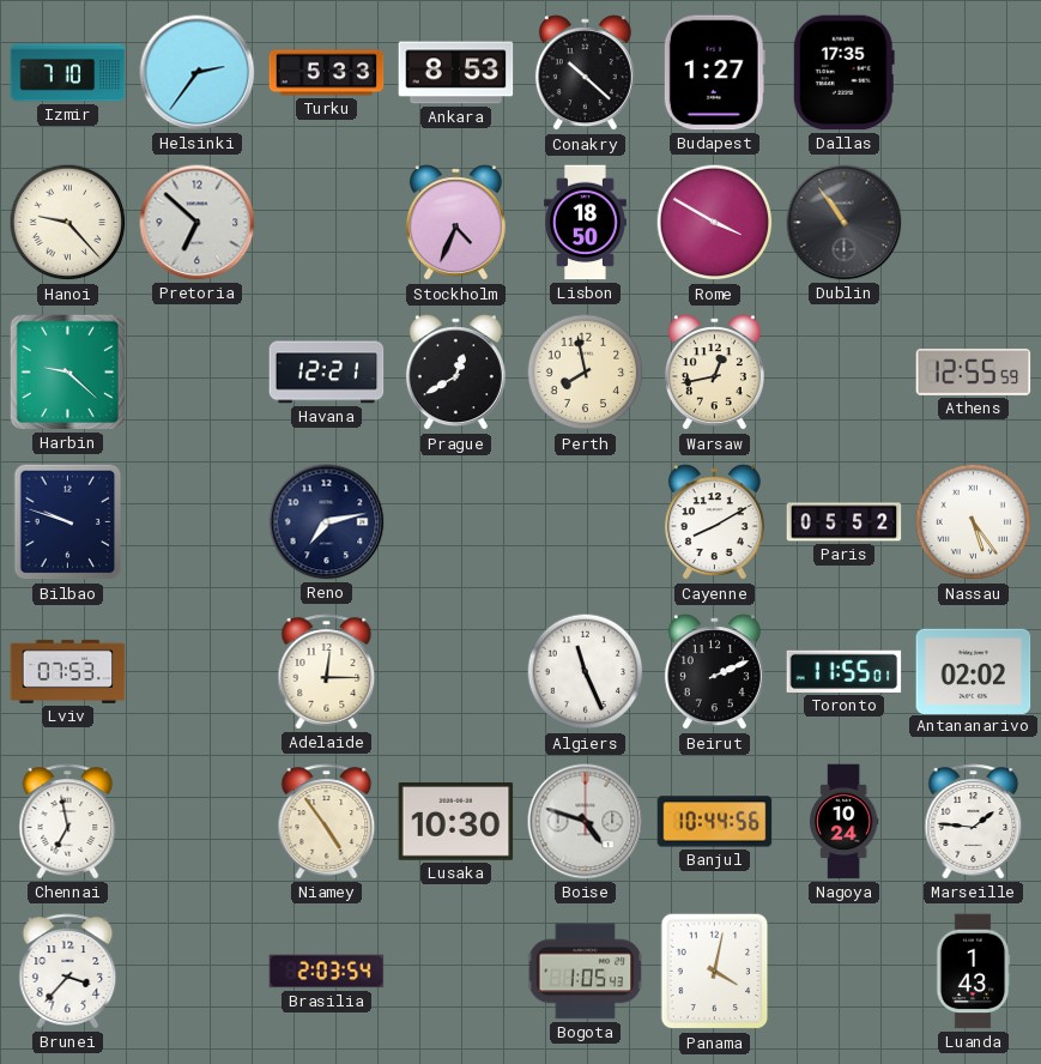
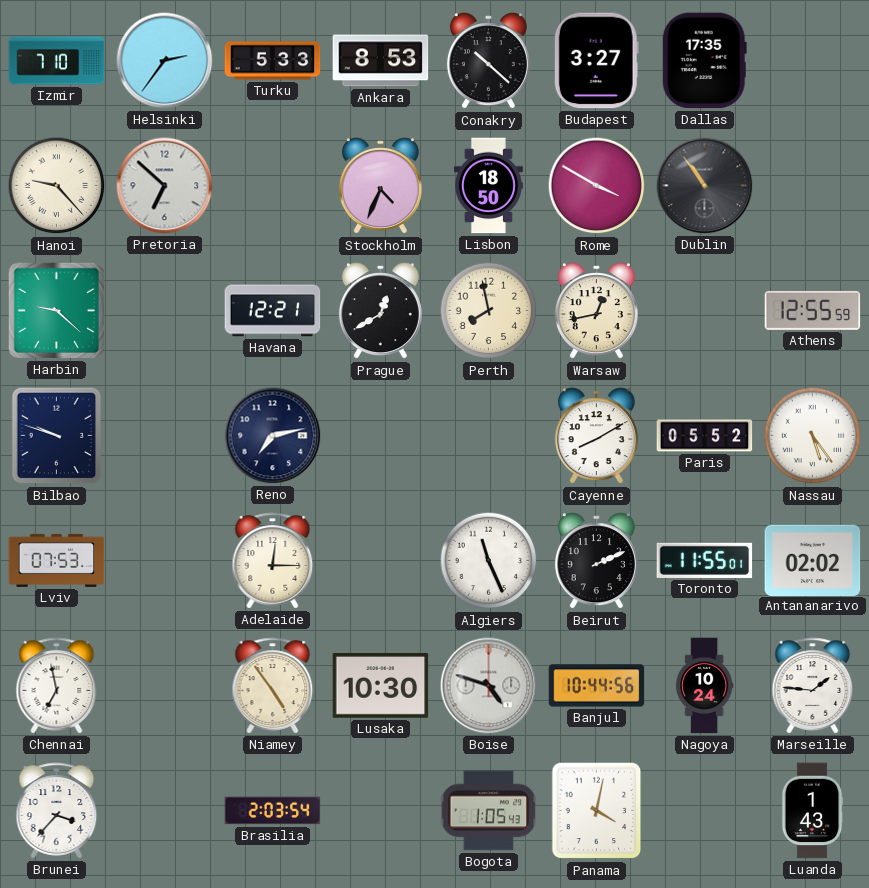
Budapest: 1:27 -> 3:27
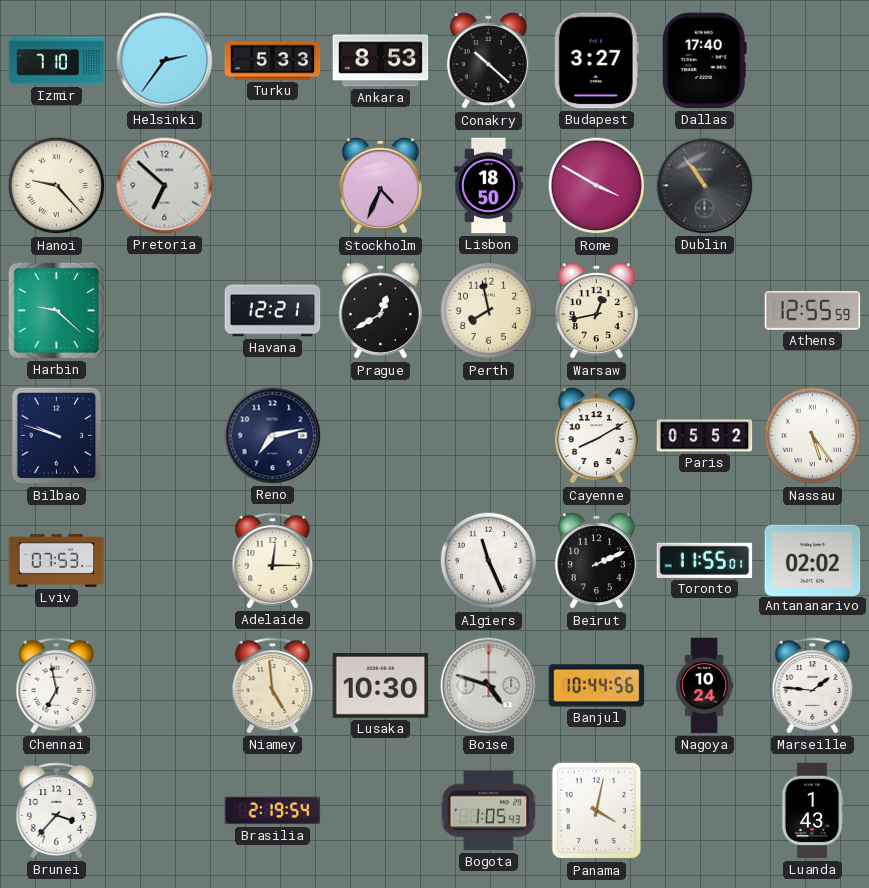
Dallas: 17:35 -> 17:40
Niamey: 4:54 -> 4:59
Brasilia: 2:03 -> 2:19
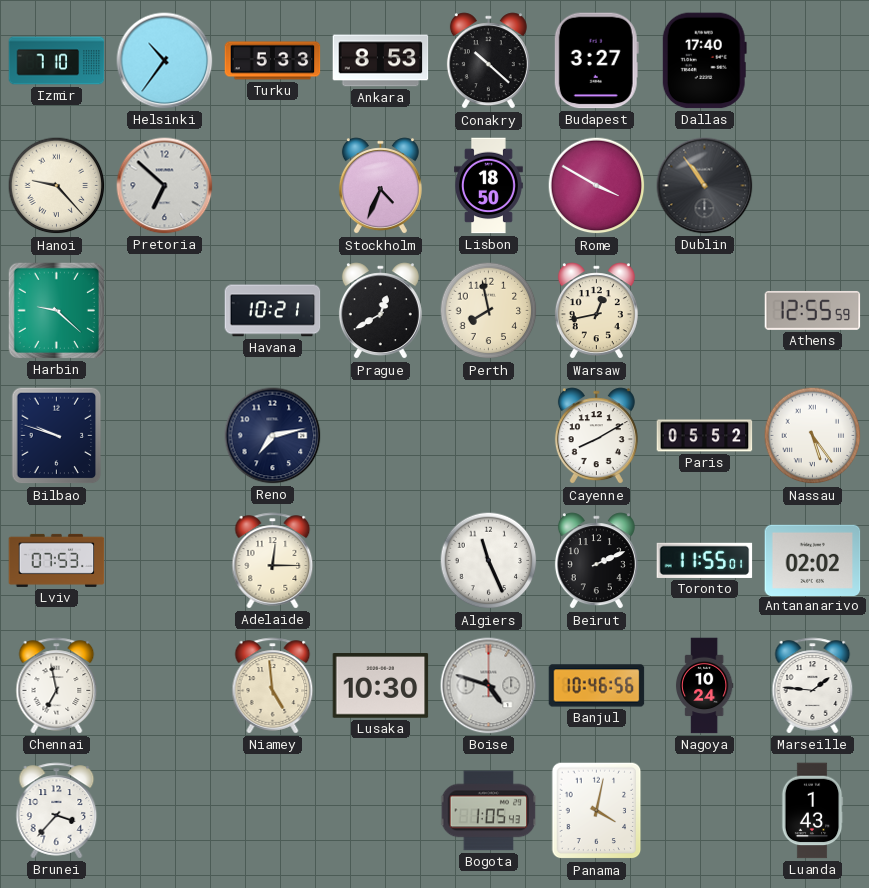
Helsinki: 2:36 -> 10:36
Havana: 12:21 -> 10:21
Banjul: 10:44 -> 10:46
Brasilia: 2:19 -> none
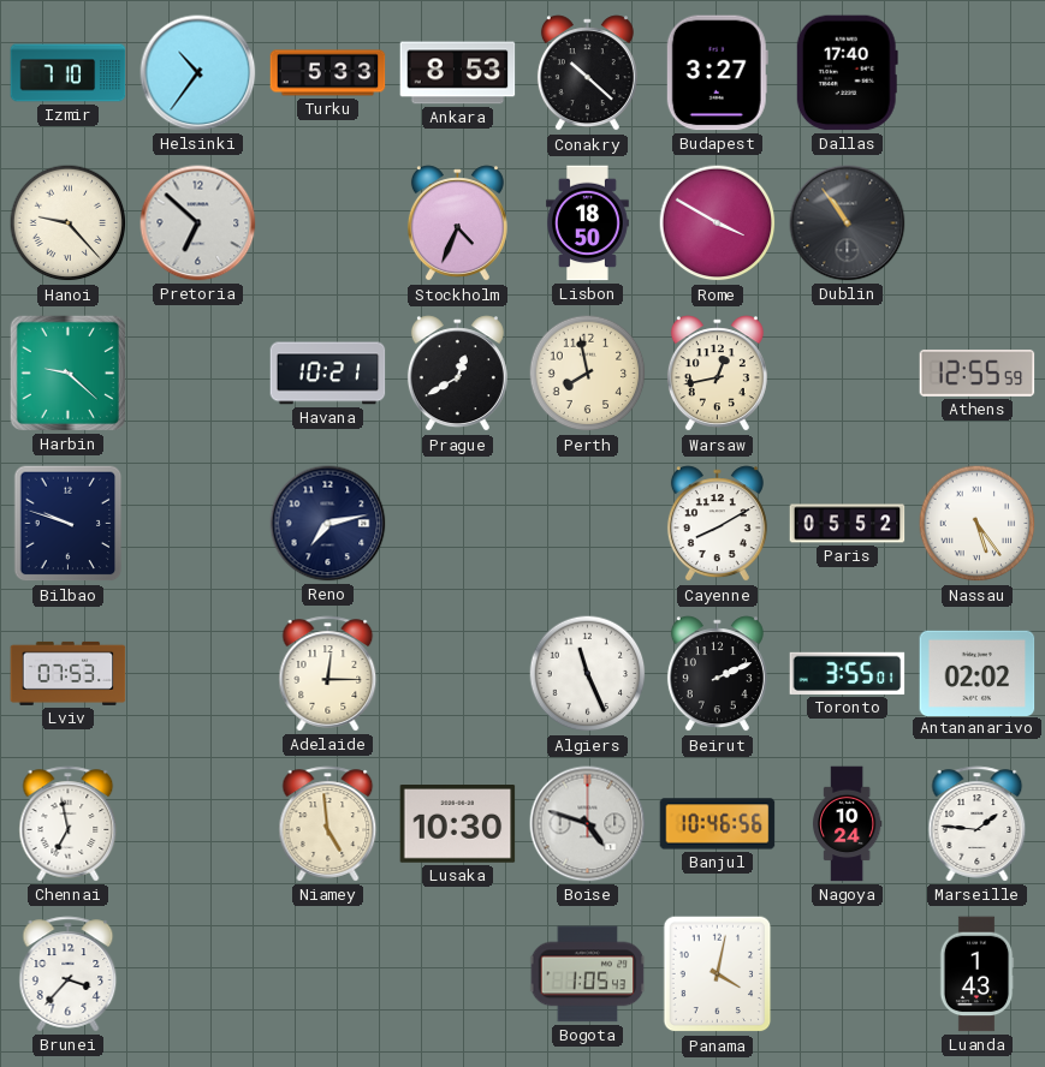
Toronto: 11:55 -> 3:55
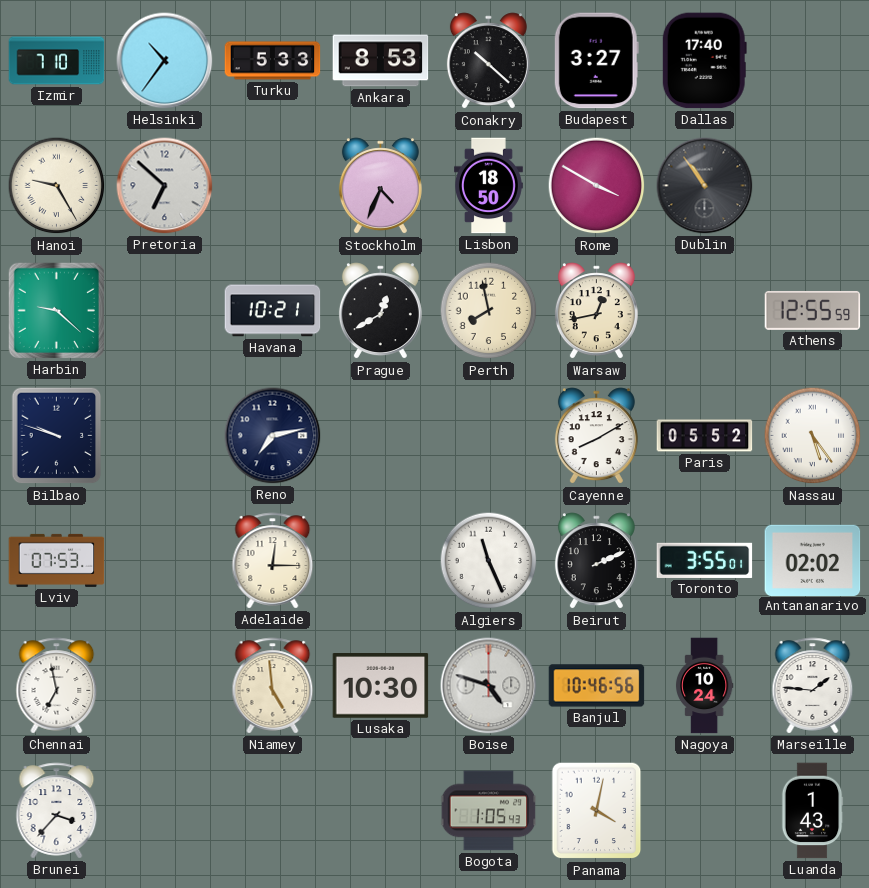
Hanoi: 9:23 -> 9:25
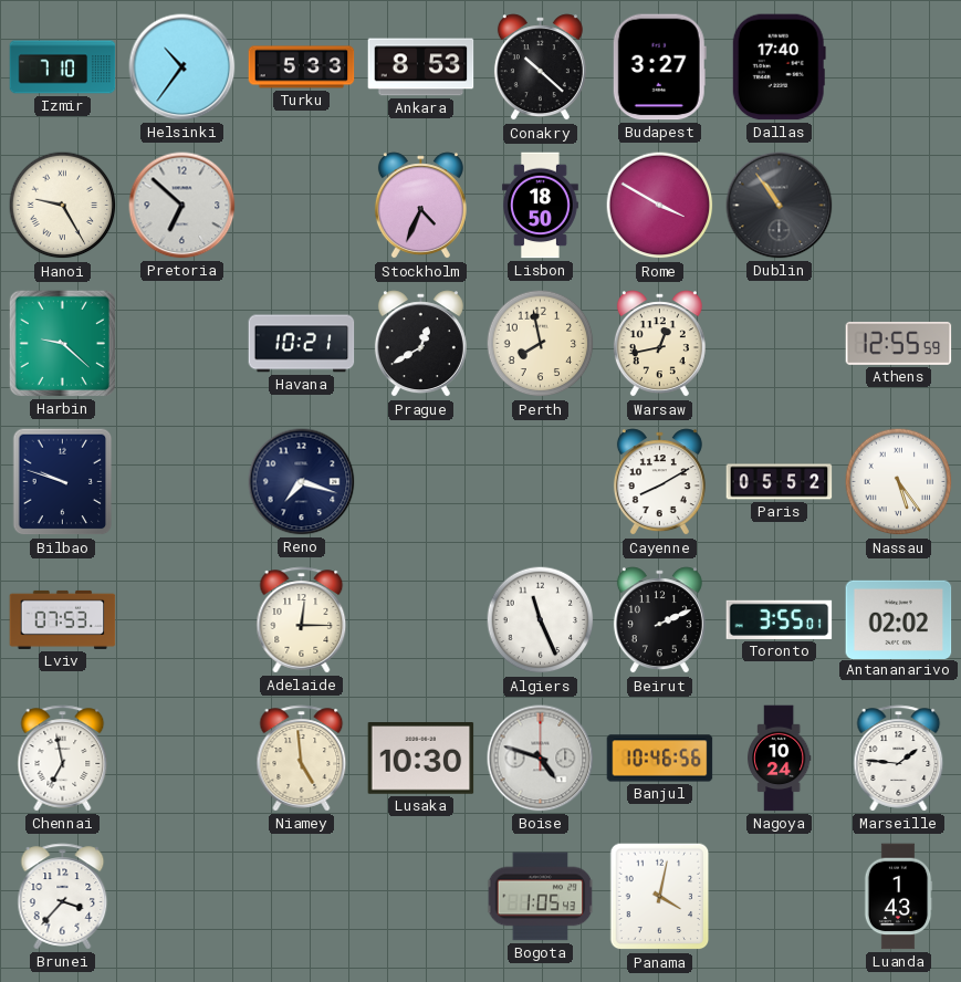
Reno: 7:13 -> 7:18
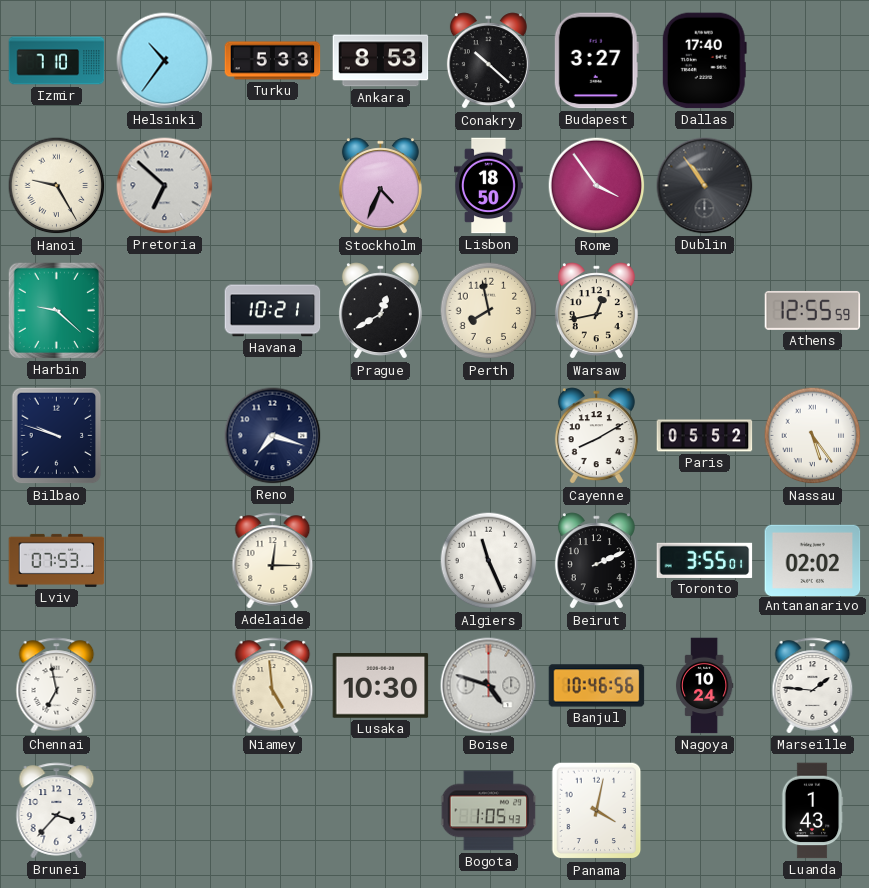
Rome: 3:50 -> 3:54
